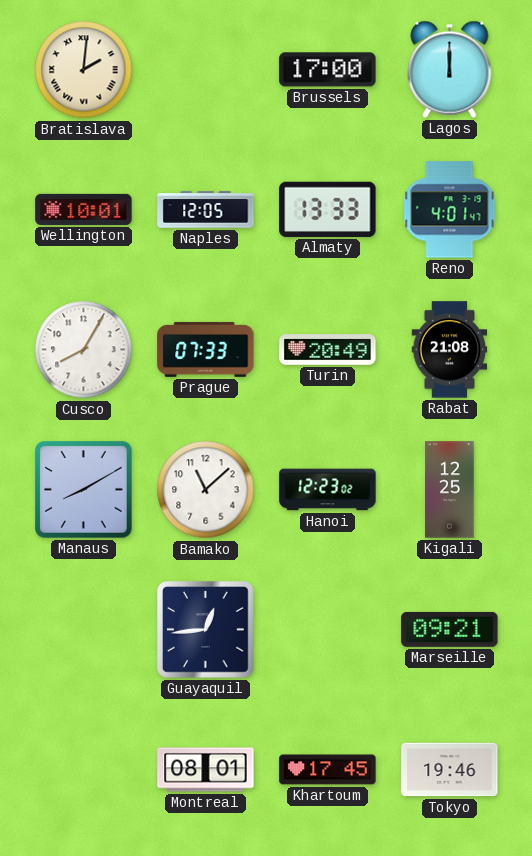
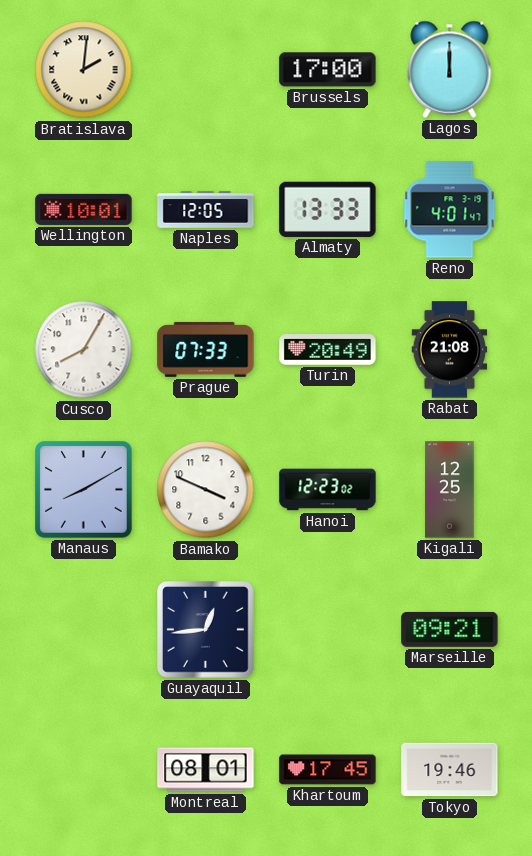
Bamako: 11:08 -> 3:49
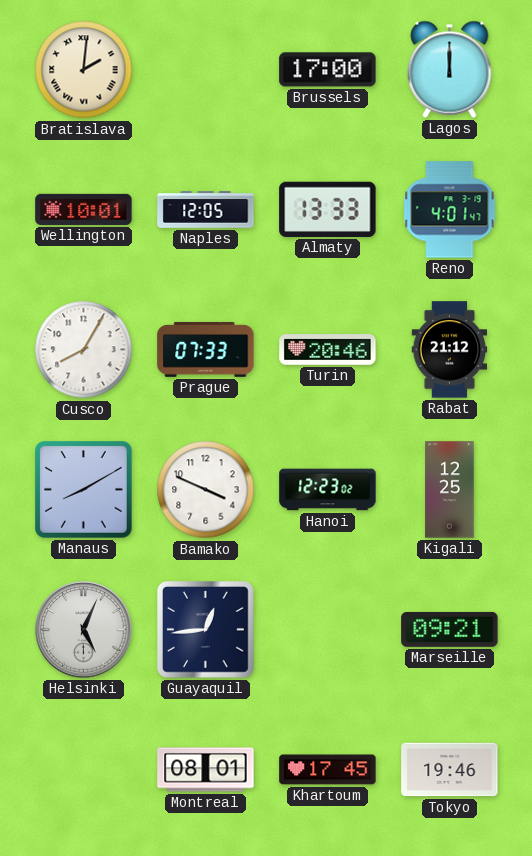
Turin: 20:49 -> 20:46
Rabat: 21:08 -> 21:12
Helsinki: none -> 5:04
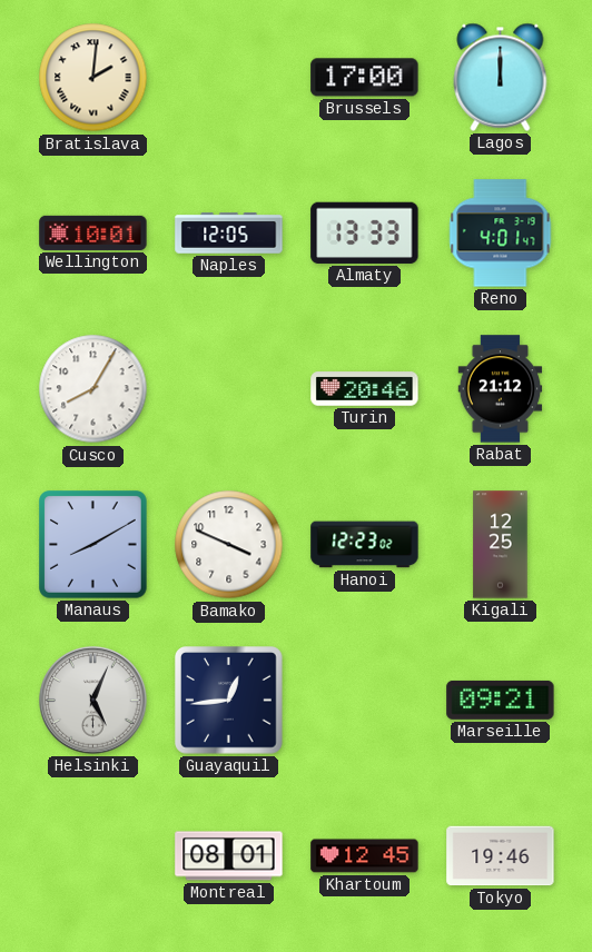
Prague: 07:33 -> none
Khartoum: 17:45 -> 12:45
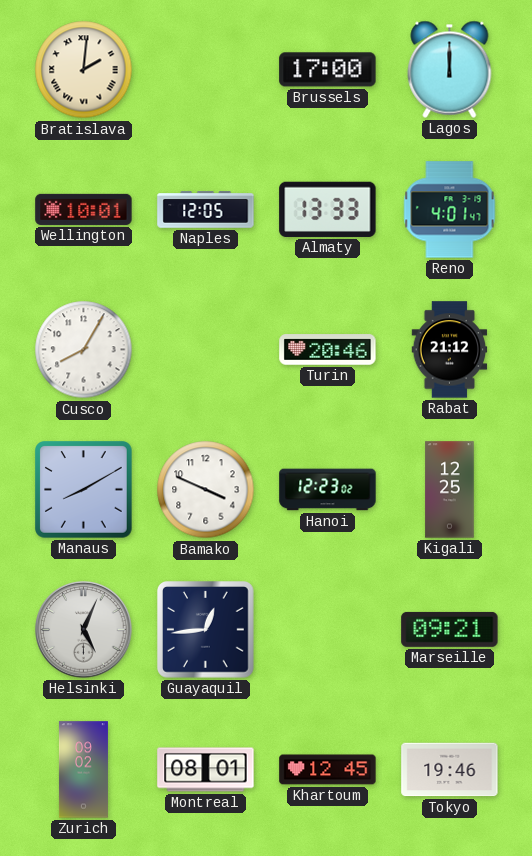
Zurich: none -> 09:02
